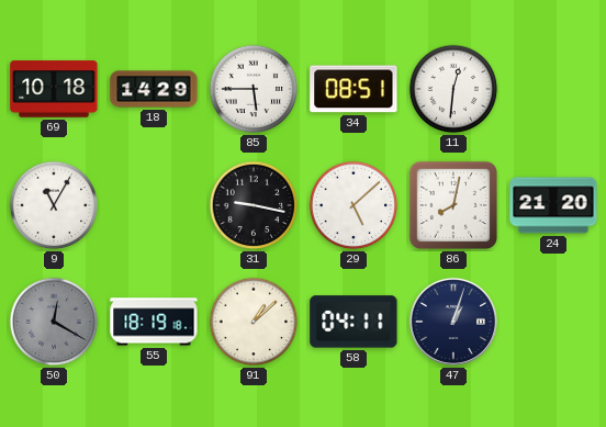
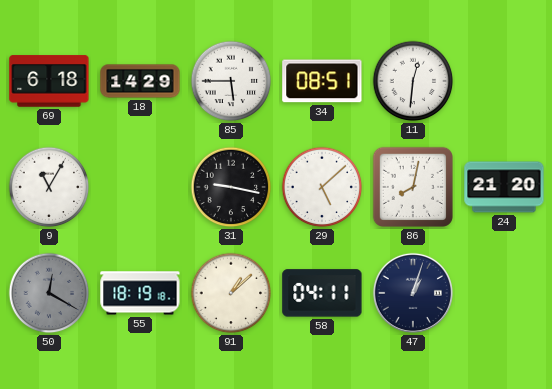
69: 10:18 -> 6:18
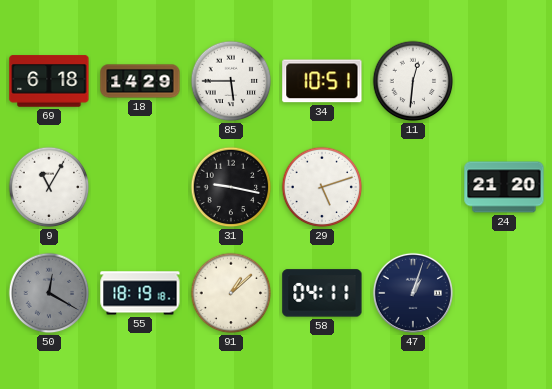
34: 08:51 -> 10:51
29: 5:08 -> 5:12
86: 8:02 -> none
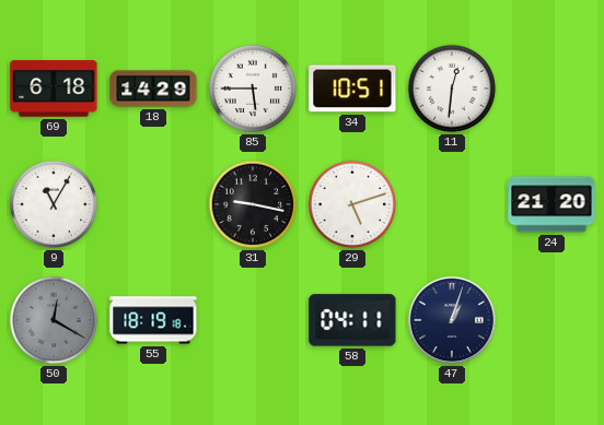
91: 1:08 -> none
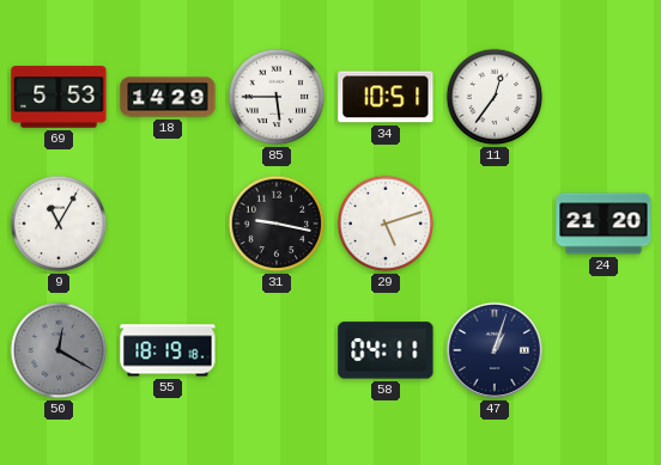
69: 6:18 -> 5:53
11: 12:31 -> 12:36
